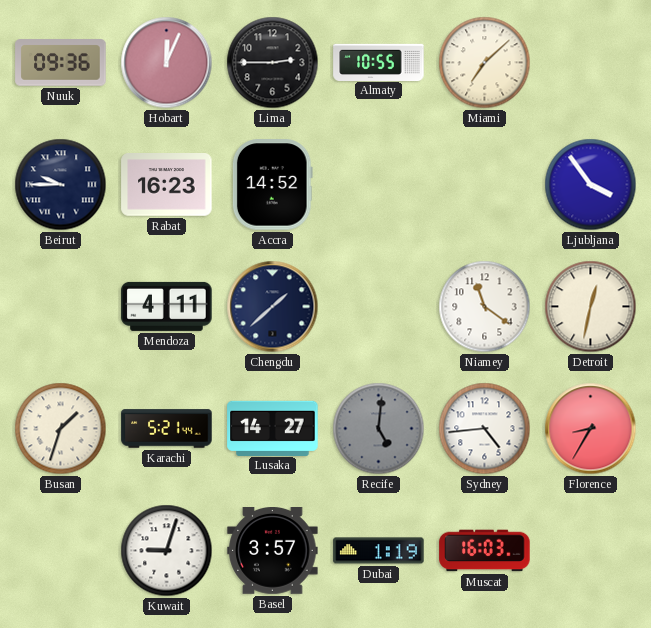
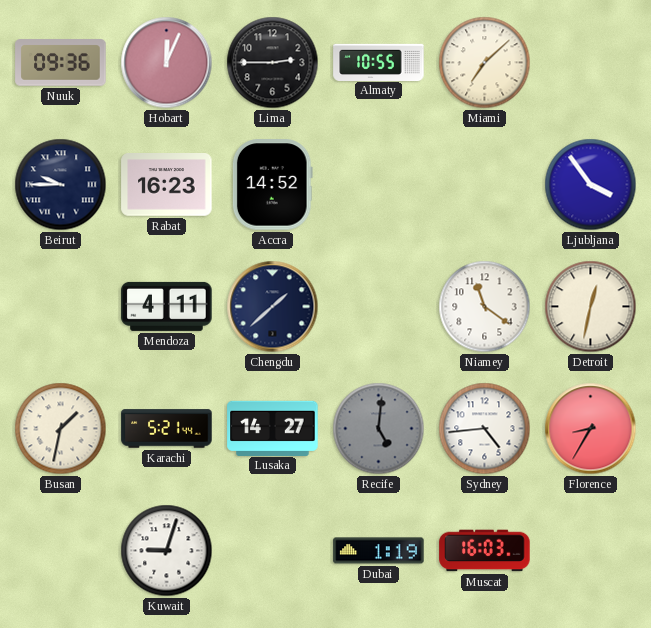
Busan: 1:33 -> 1:32
Basel: 3:57 -> none
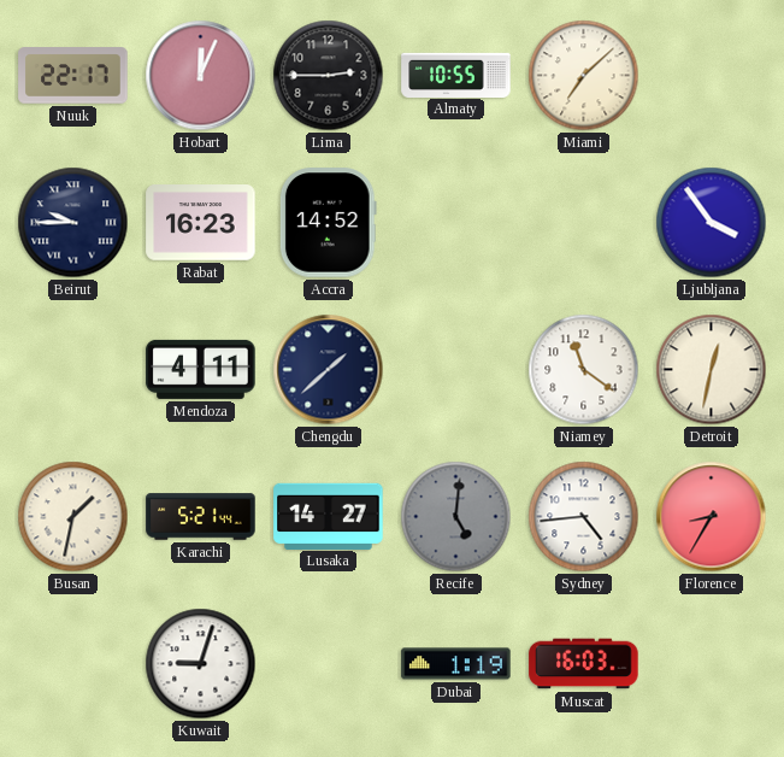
Nuuk: 09:36 -> 22:17
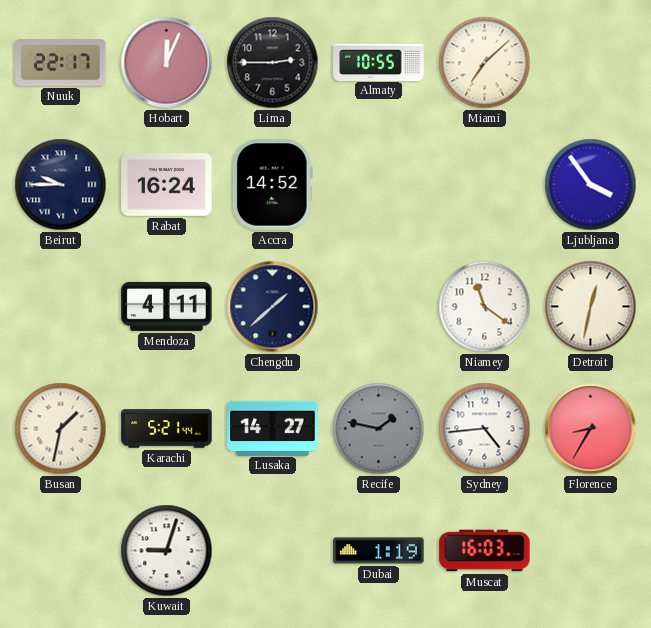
Rabat: 16:23 -> 16:24
Recife: 5:01 -> 1:47
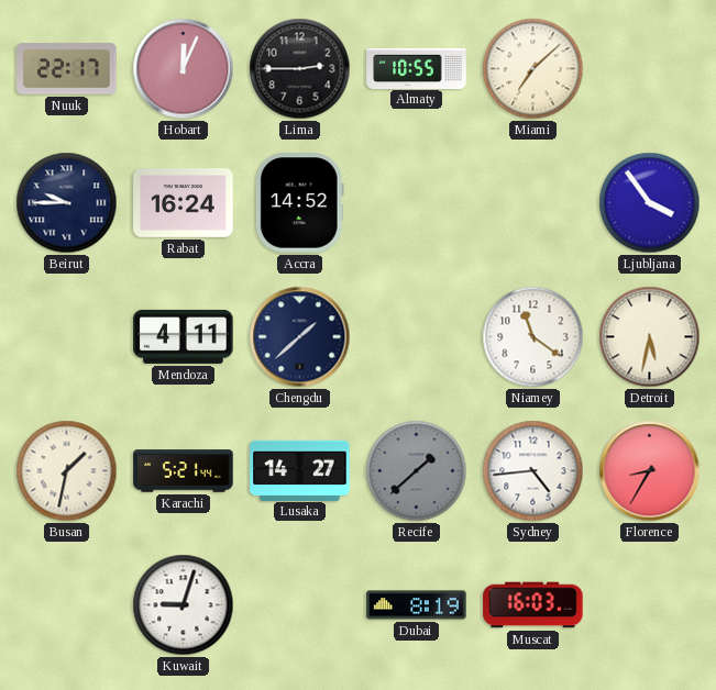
Detroit: 12:32 -> 5:32
Recife: 1:47 -> 1:38
Dubai: 1:19 -> 8:19
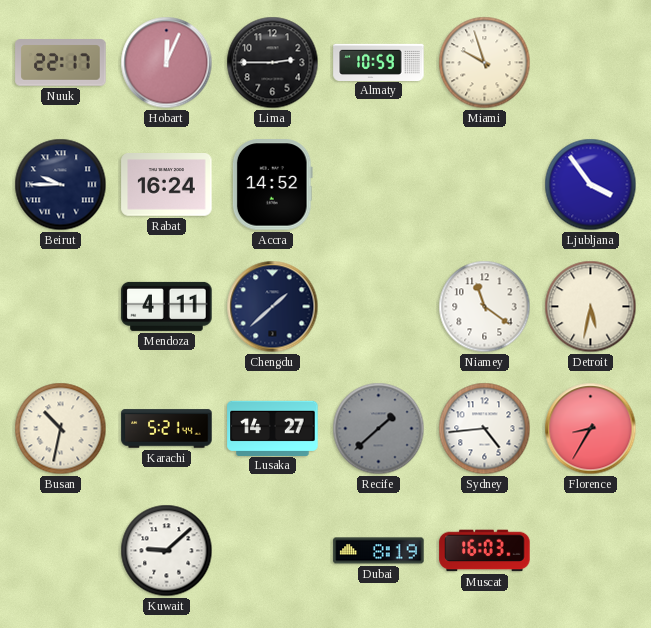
Almaty: 10:55 -> 10:59
Miami: 7:08 -> 9:57
Busan: 1:32 -> 10:32
Kuwait: 9:03 -> 9:08
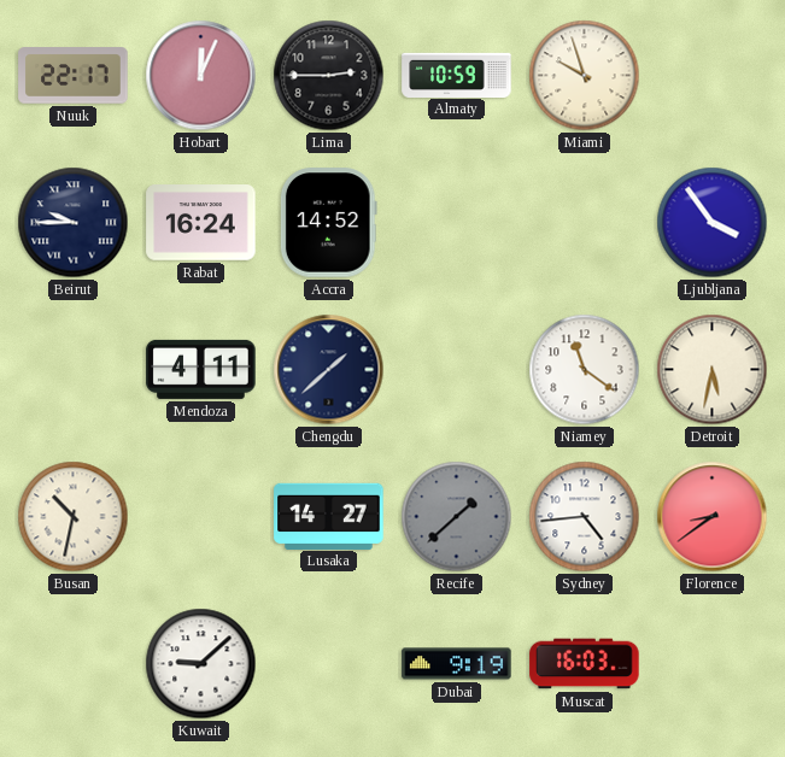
Karachi: 5:21 -> none
Florence: 8:35 -> 8:39
Dubai: 8:19 -> 9:19
